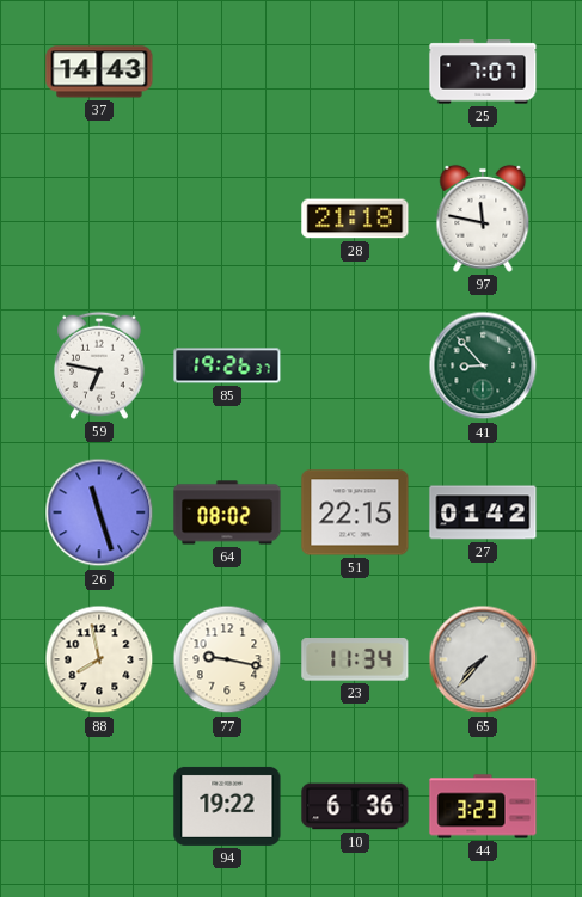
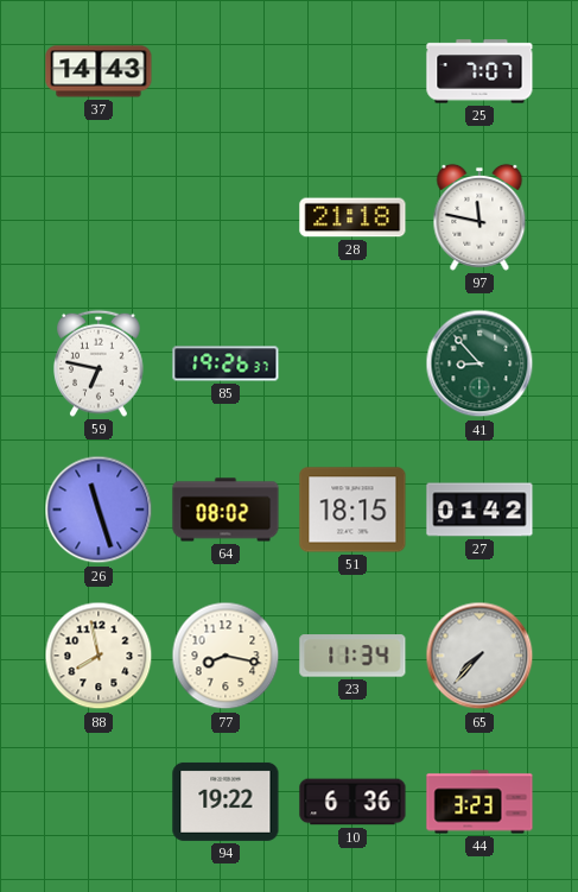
51: 22:15 -> 18:15
77: 9:17 -> 8:17
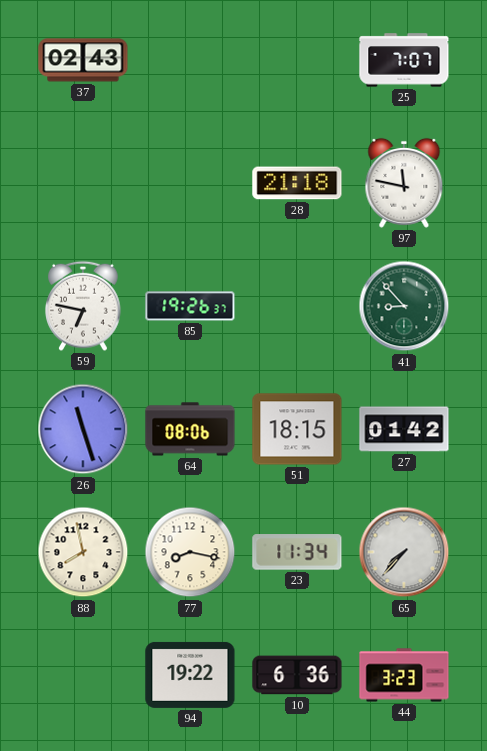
37: 14:43 -> 02:43
64: 08:02 -> 08:06
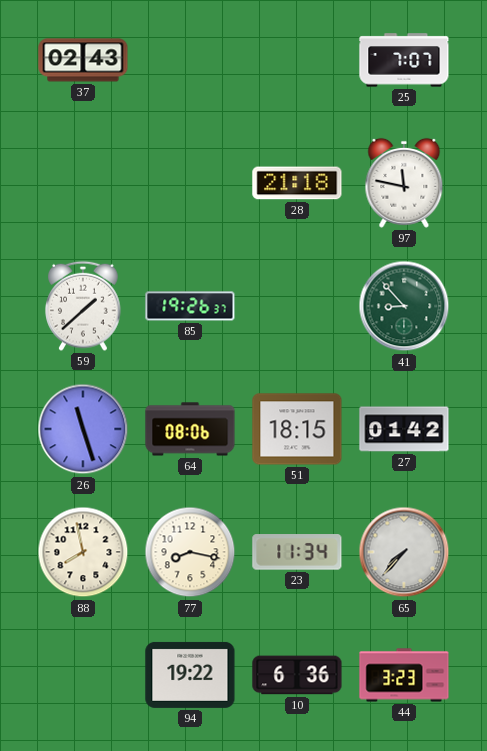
59: 6:47 -> 1:38
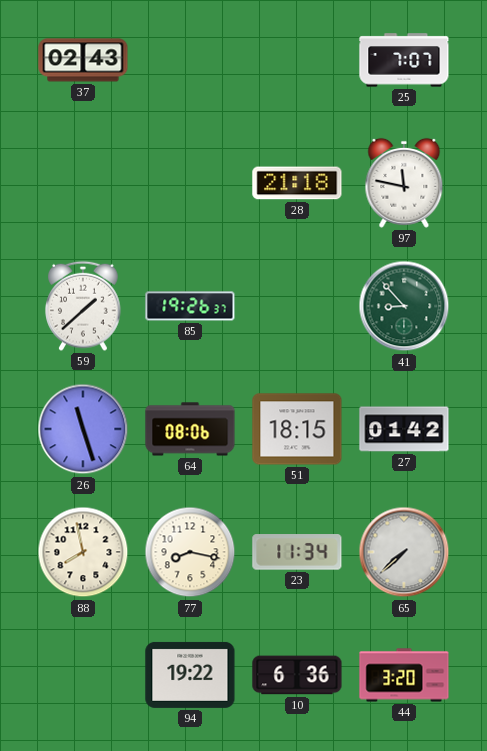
65: 7:37 -> 7:38
44: 3:23 -> 3:20
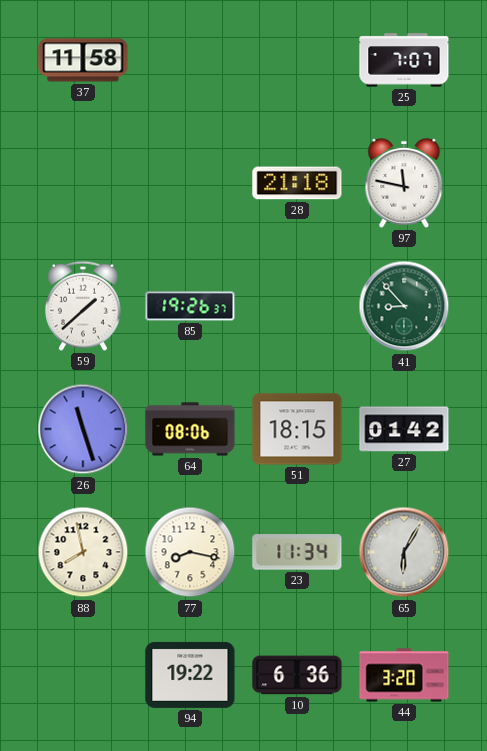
37: 02:43 -> 11:58
65: 7:38 -> 6:05
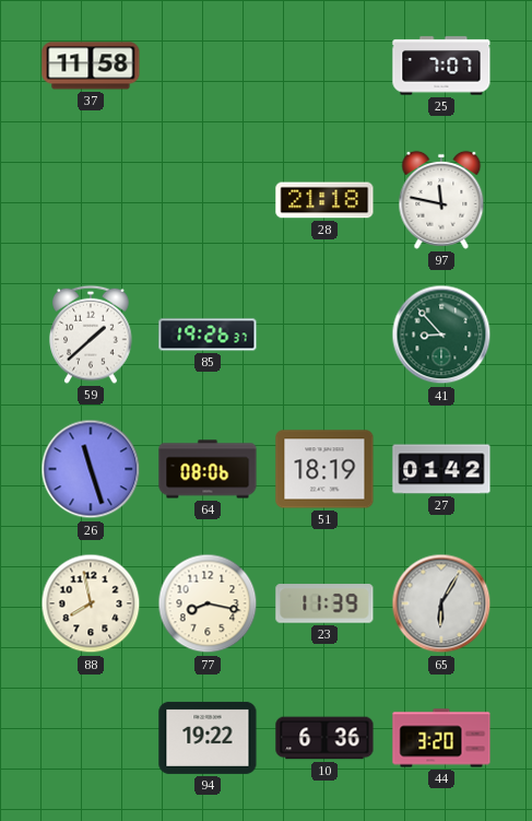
51: 18:15 -> 18:19
23: 11:34 -> 11:39
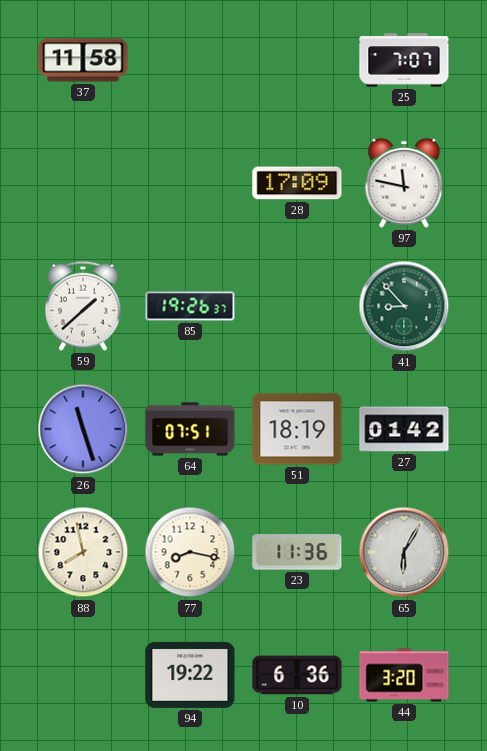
28: 21:18 -> 17:09
64: 08:06 -> 07:51
23: 11:39 -> 11:36
